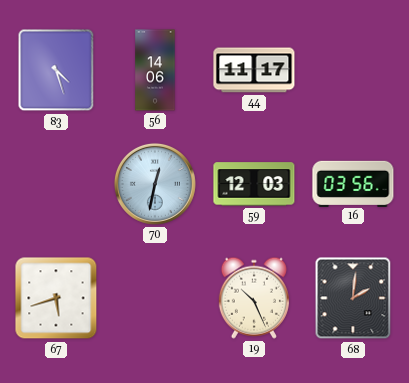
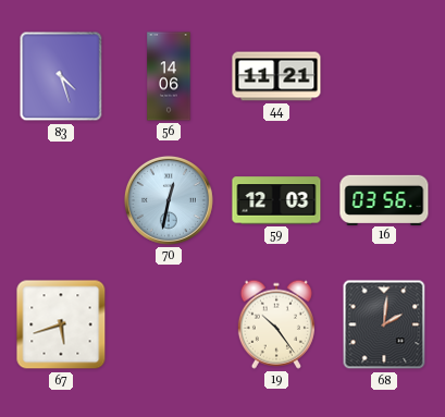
44: 11:17 -> 11:21
19: 10:26 -> 10:24
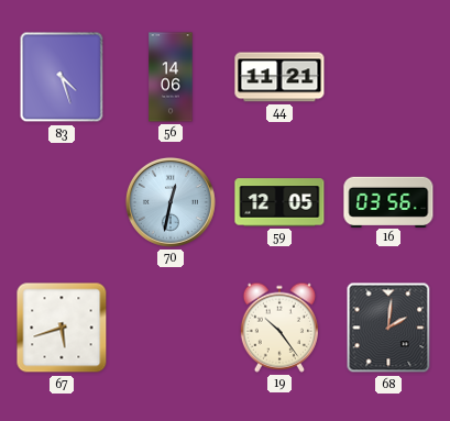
59: 12:03 -> 12:05
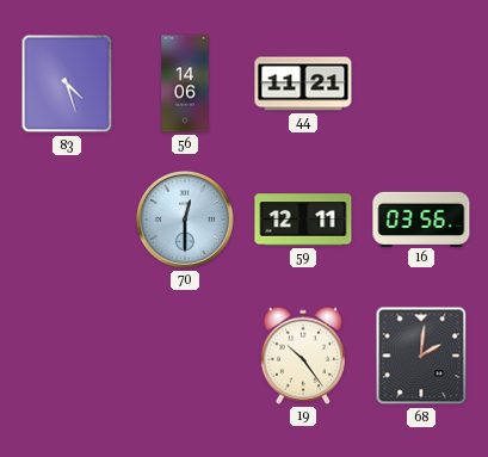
70: 12:32 -> 12:30
59: 12:05 -> 12:11
67: 5:42 -> none
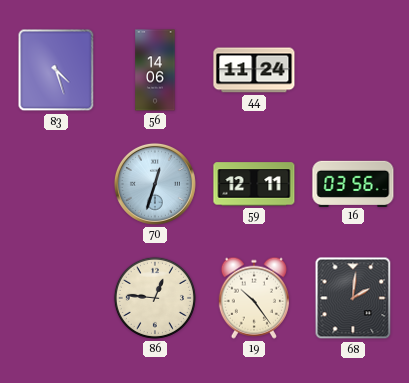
44: 11:21 -> 11:24
70: 12:30 -> 12:33
86: none -> 12:46
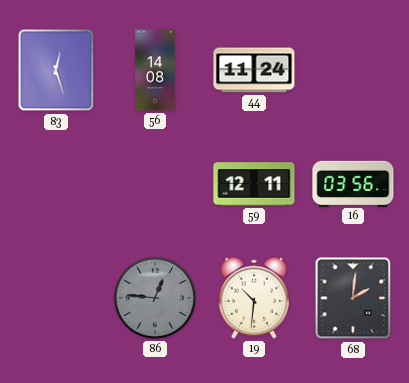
83: 4:27 -> 12:27
56: 14:06 -> 14:08
70: 12:33 -> none
86 dial: cream -> grey
19: 10:24 -> 10:31
